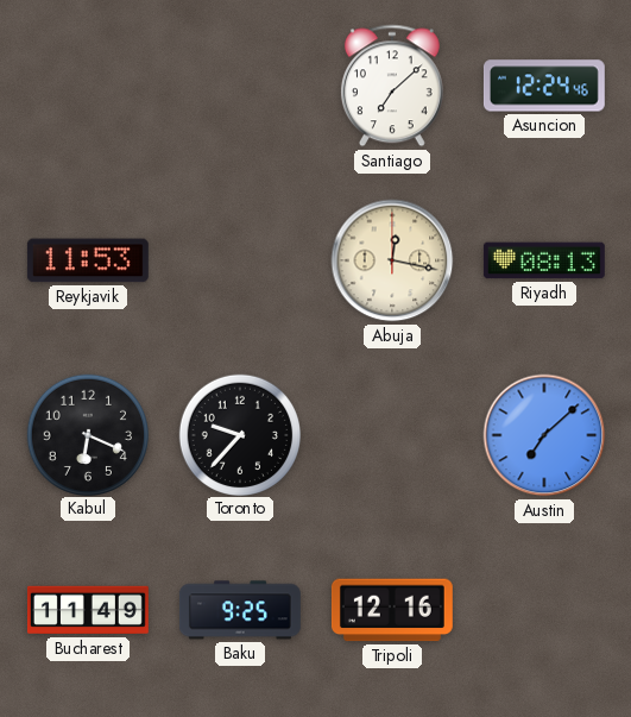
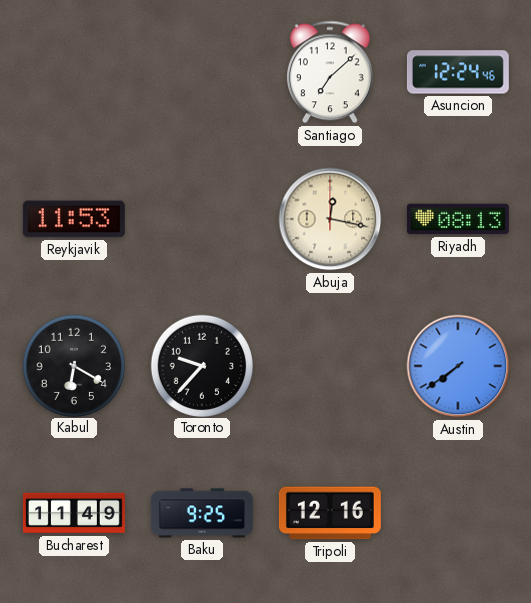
Kabul: 6:19 -> 6:20
Austin: 7:08 -> 7:39
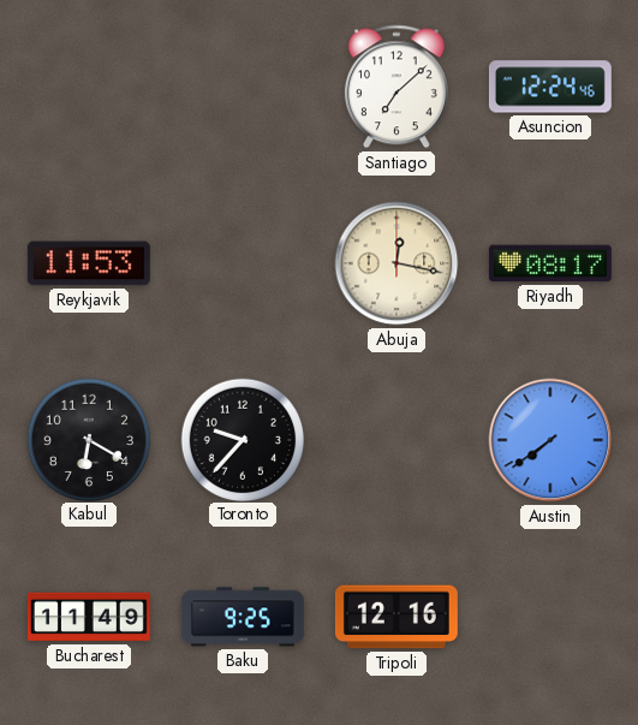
Riyadh: 08:13 -> 08:17
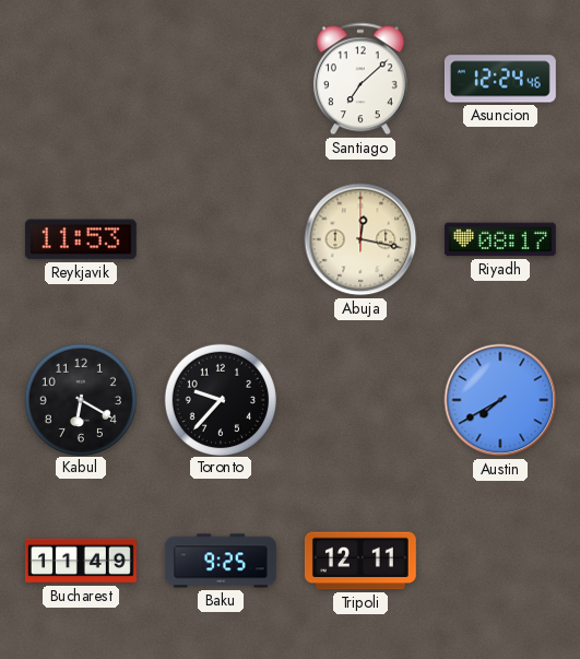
Austin: 7:39 -> 7:40
Tripoli: 12:16 -> 12:11
